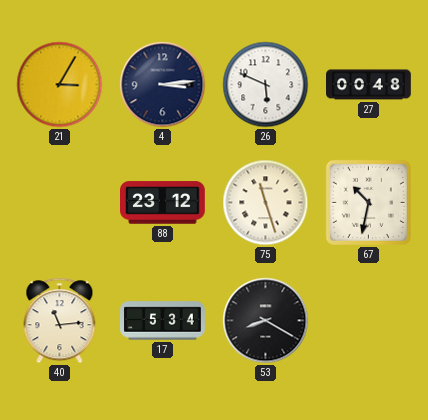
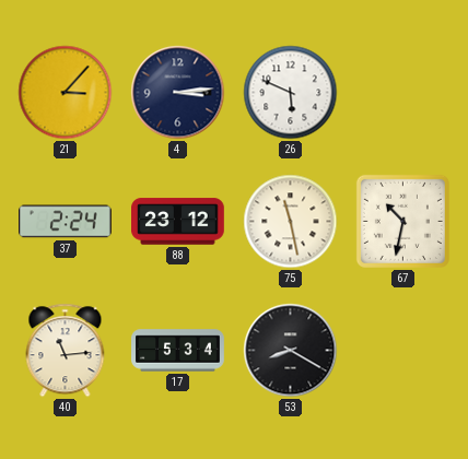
21: 3:05 -> 3:07
27: 00:48 -> none
37: none -> 2:24
75: 11:27 -> 11:28
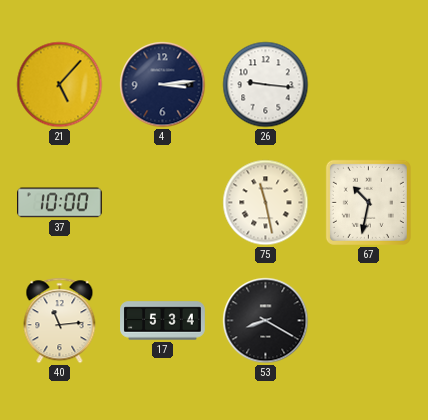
21: 3:07 -> 5:07
26: 5:49 -> 9:16
37: 2:24 -> 10:00
88: 23:12 -> none
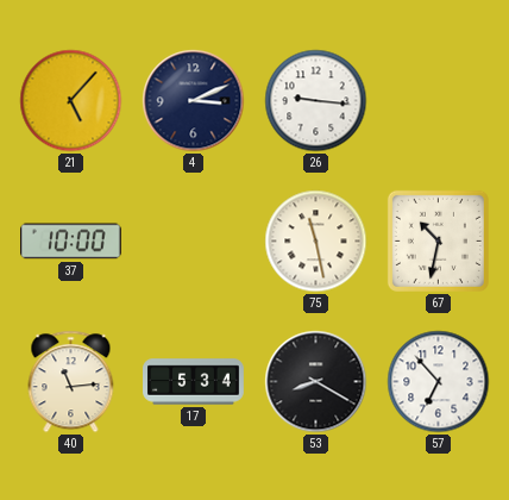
4: 3:14 -> 3:11
57: none -> 6:53
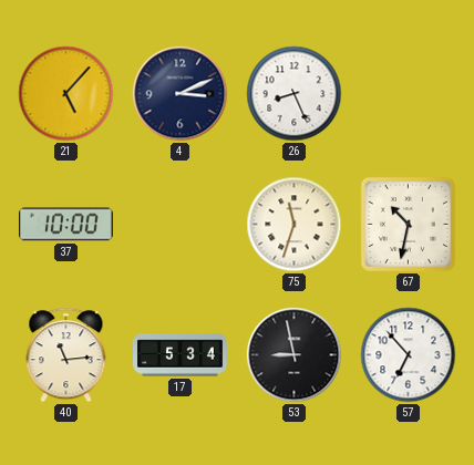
26: 9:16 -> 8:26
75: 11:28 -> 11:33
53: 8:20 -> 8:58
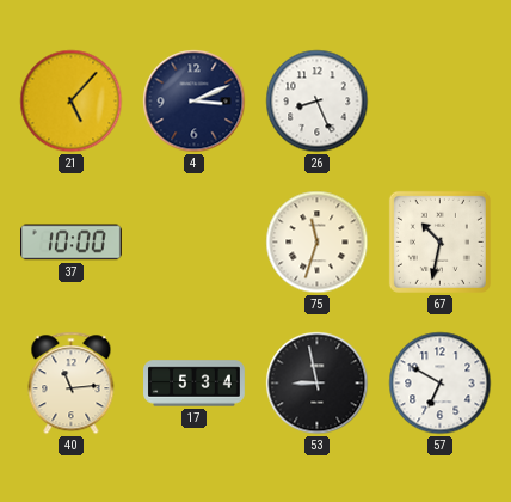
57: 6:53 -> 6:50
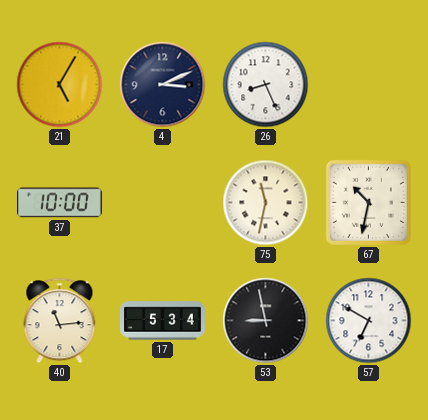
21: 5:07 -> 5:05
75: 11:33 -> 11:32
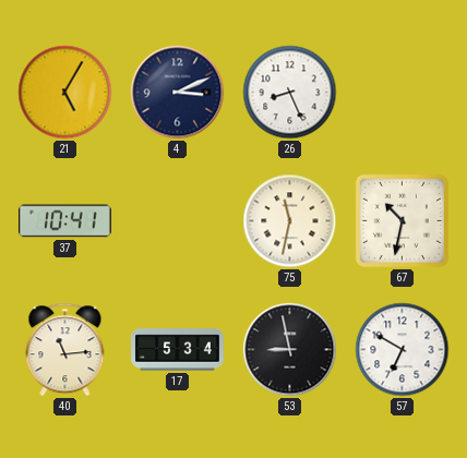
37: 10:00 -> 10:41
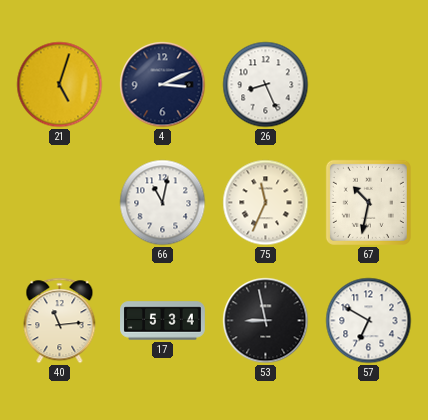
21: 5:05 -> 5:03
37: 10:41 -> none
66: none -> 11:02
75: 11:32 -> 11:34
